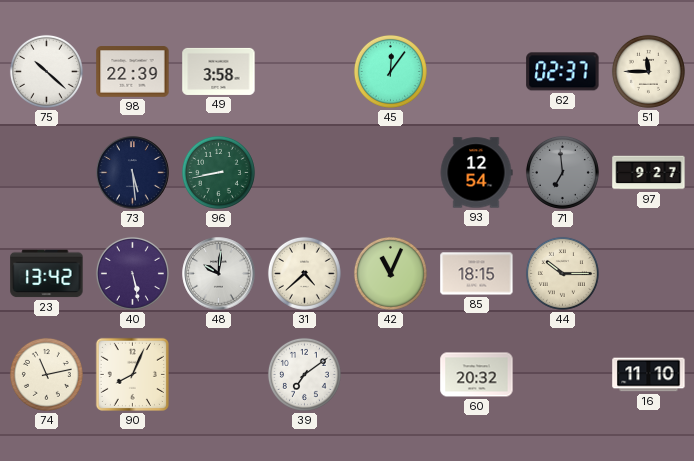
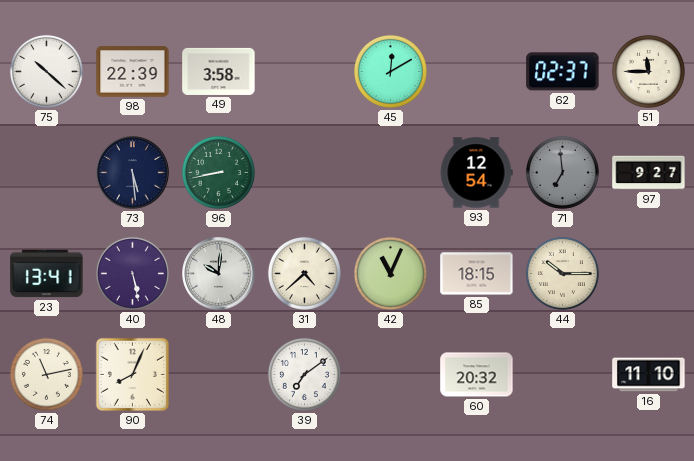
45: 12:06 -> 12:10
23: 13:42 -> 13:41
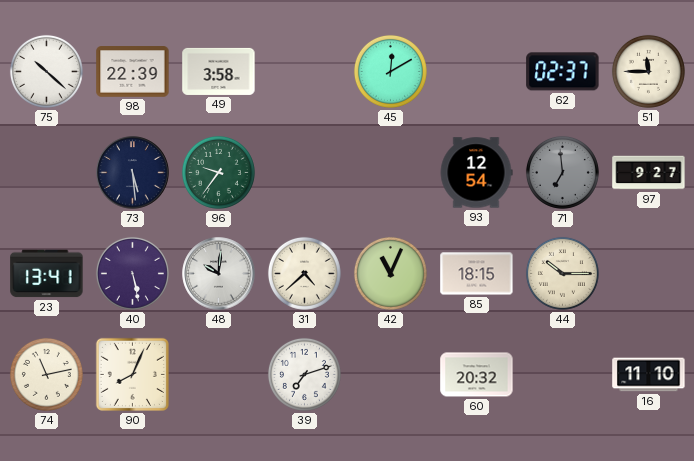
96: 8:43 -> 9:36
39: 7:09 -> 7:12
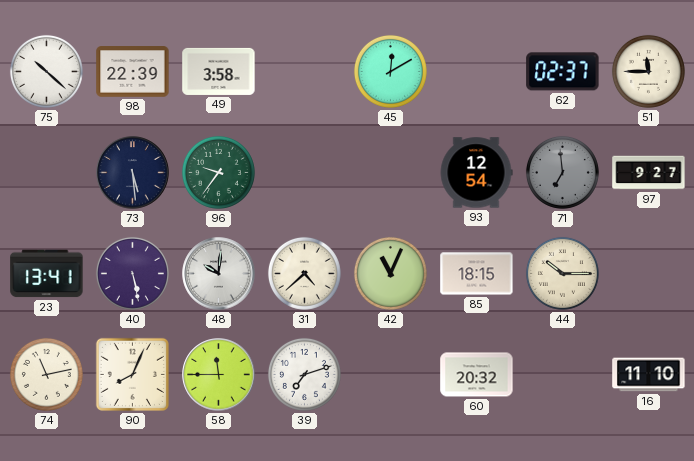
58: none -> 11:45
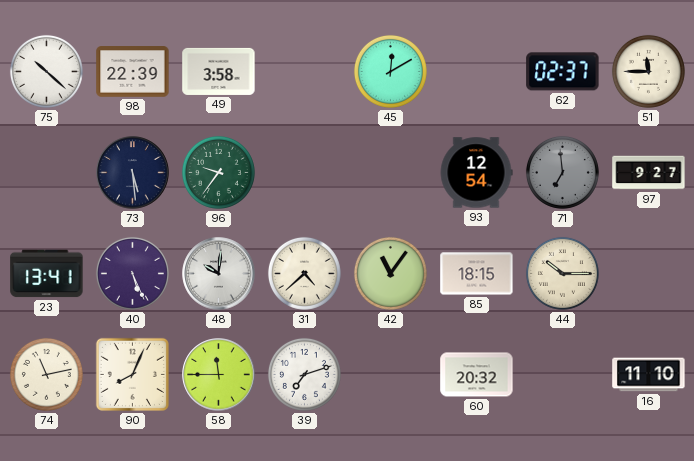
40: 5:28 -> 5:26
42: 11:04 -> 11:06
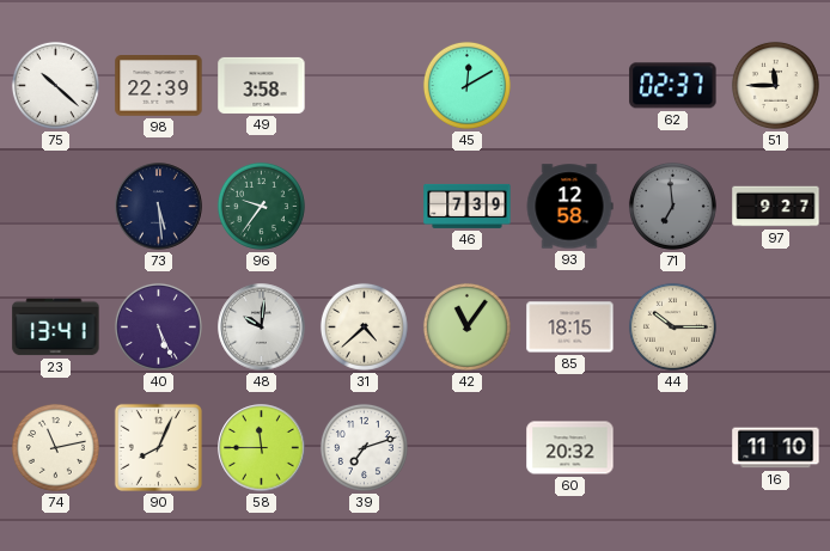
46: none -> 7:39
93: 12:54 -> 12:58
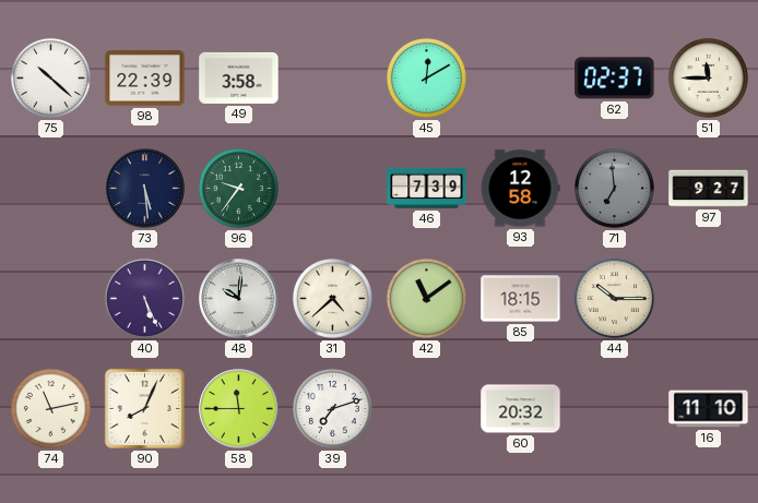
23: 13:41 -> none
42: 11:06 -> 11:09
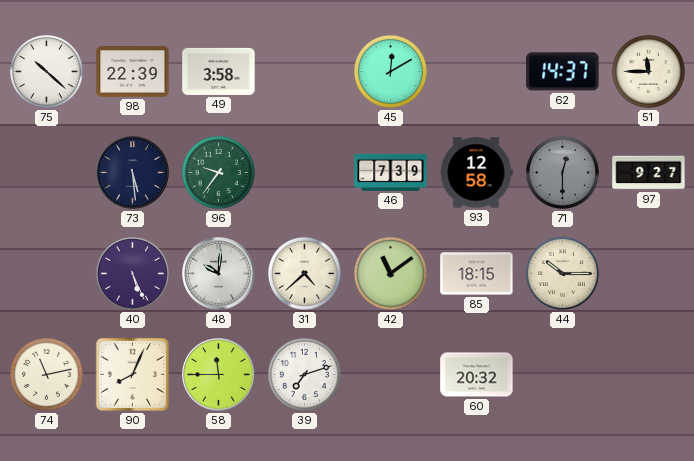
62: 02:37 -> 14:37
71: 6:59 -> 12:30
16: 11:10 -> none
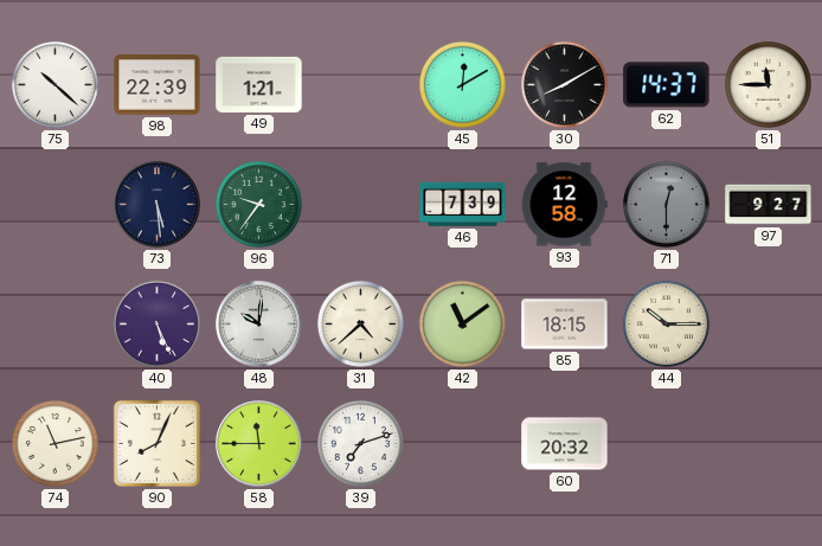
49: 3:58 -> 1:21
30: none -> 8:10
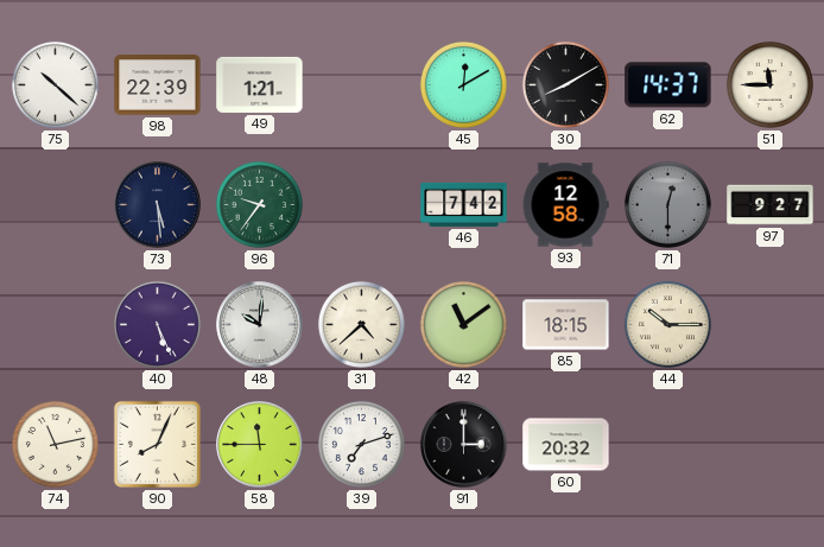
46: 7:39 -> 7:42
91: none -> 3:00
